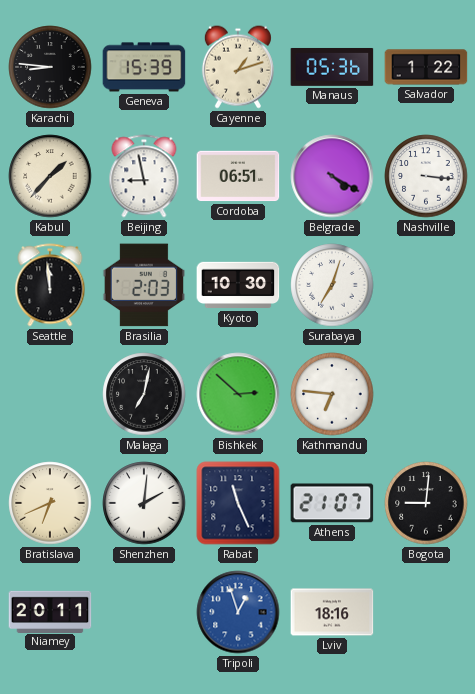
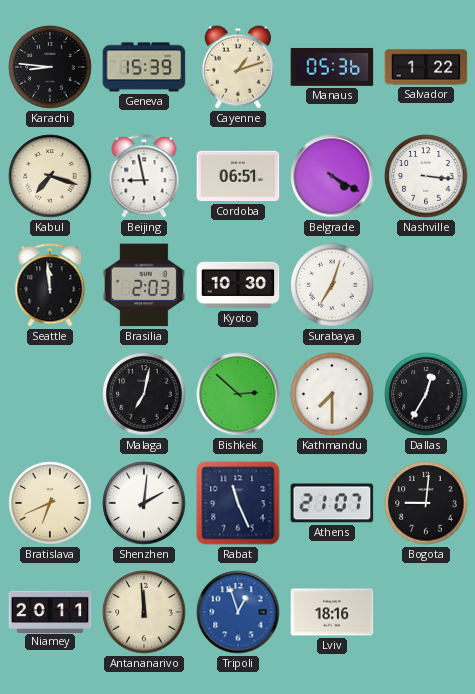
Kabul: 1:37 -> 7:18
Kathmandu: 6:46 -> 7:30
Dallas: none -> 12:35
Antananarivo: none -> 11:59
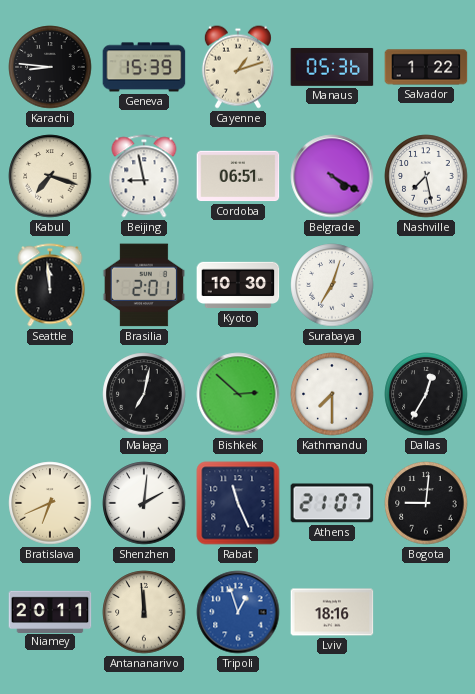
Nashville: 3:16 -> 7:28
Brasilia: 2:03 -> 2:01
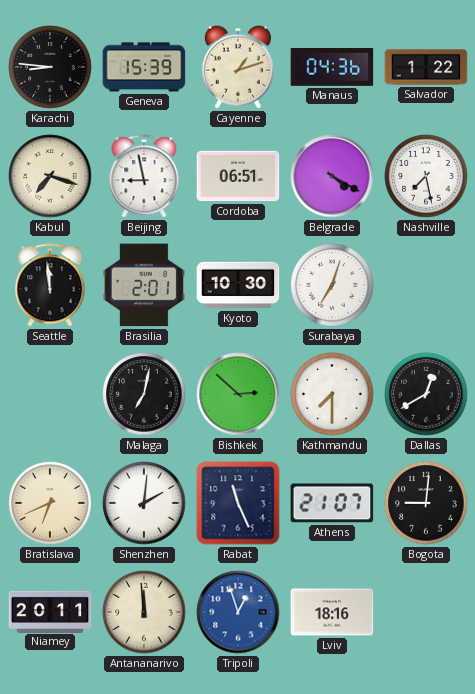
Manaus: 05:36 -> 04:36
Dallas: 12:35 -> 12:40
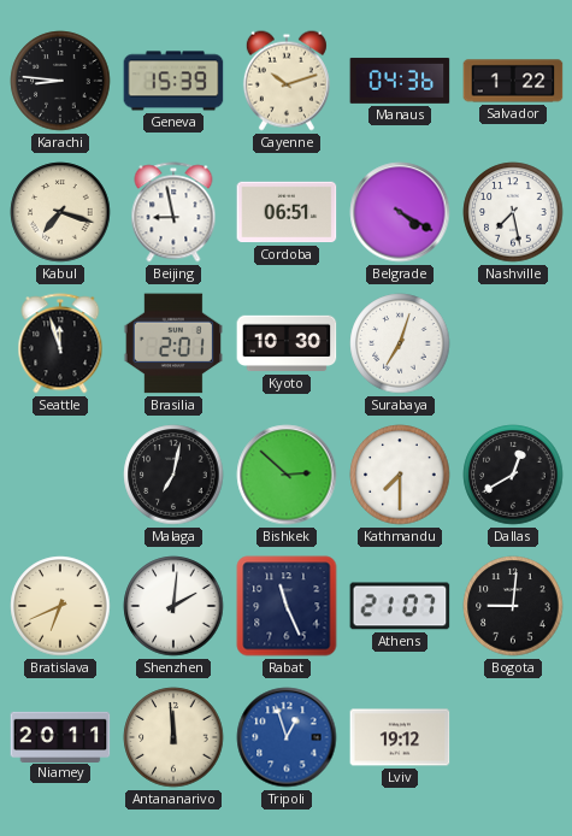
Cayenne: 1:12 -> 10:12
Seattle: 11:59 -> 11:57
Lviv: 18:16 -> 19:12
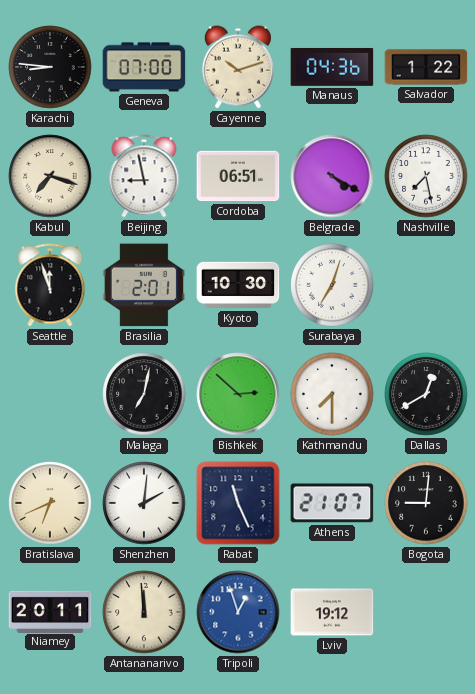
Geneva: 15:39 -> 07:00
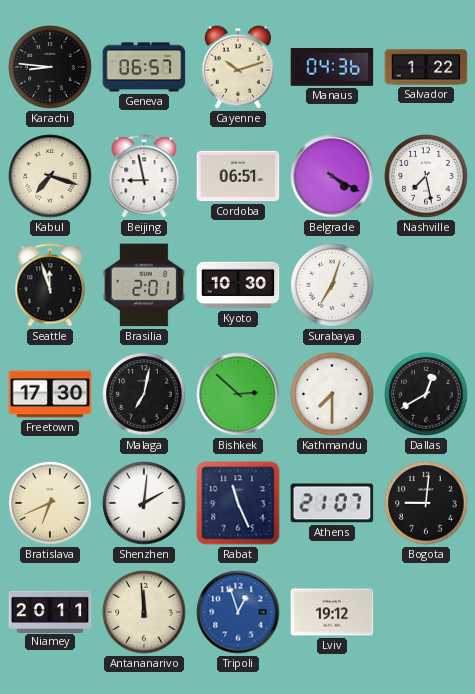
Geneva: 07:00 -> 06:57
Freetown: none -> 17:30
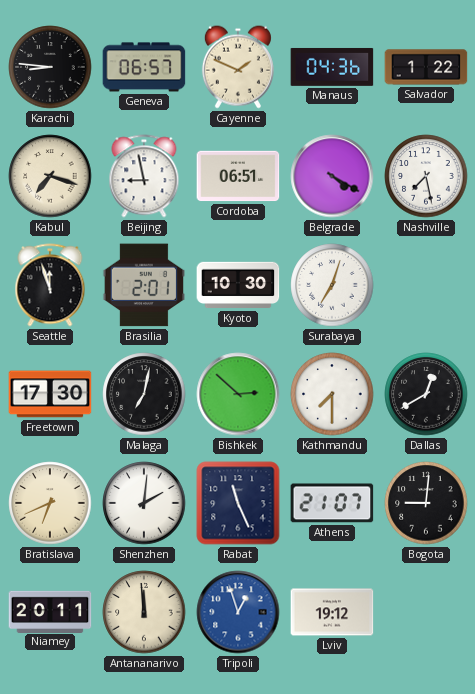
Cayenne: 10:12 -> 1:49
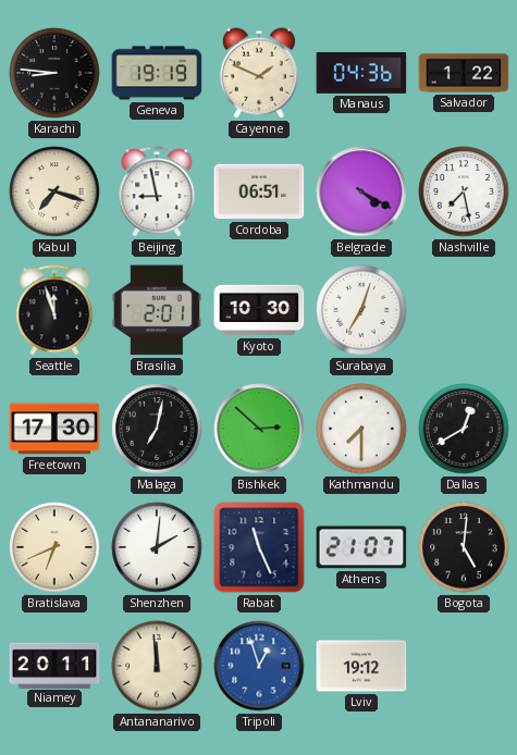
Geneva: 06:57 -> 19:19
Bogota: 9:01 -> 5:01
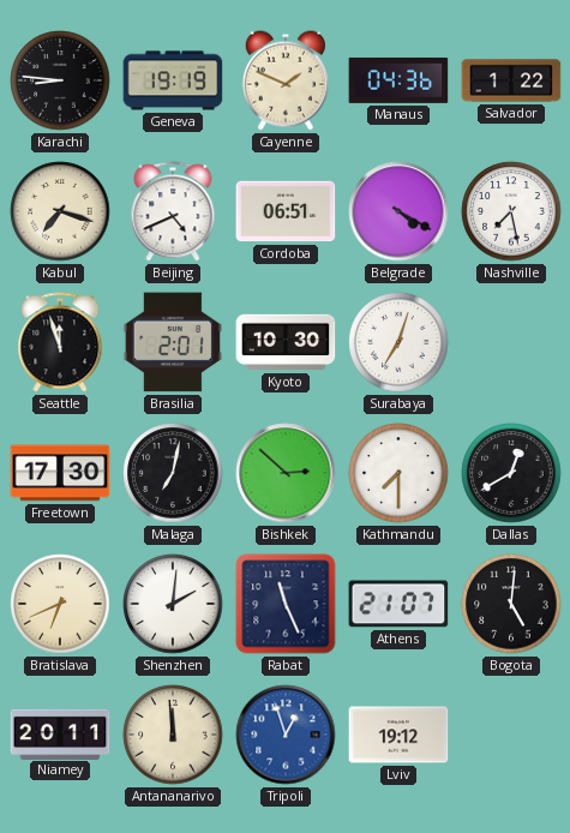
Beijing: 8:58 -> 4:41
